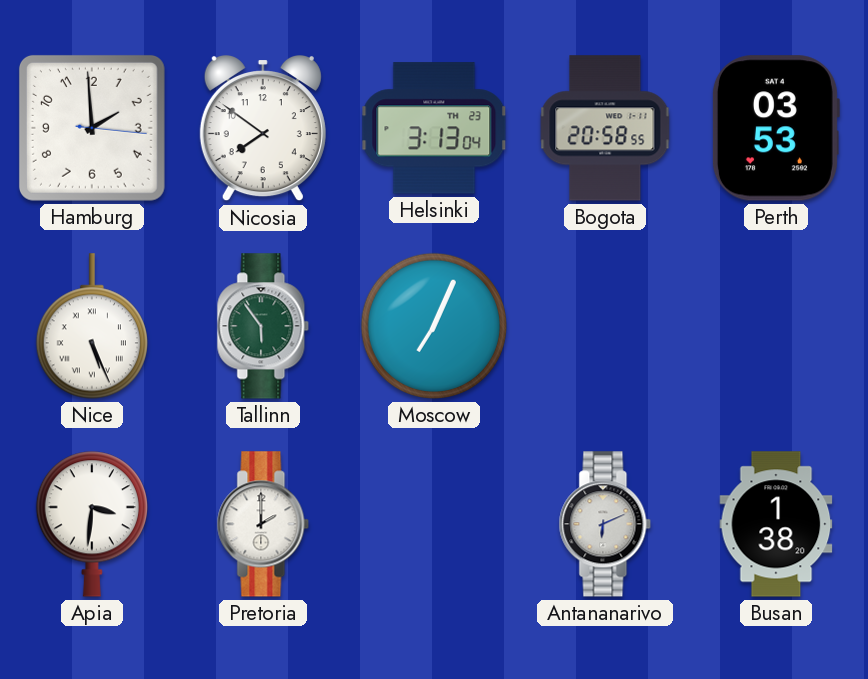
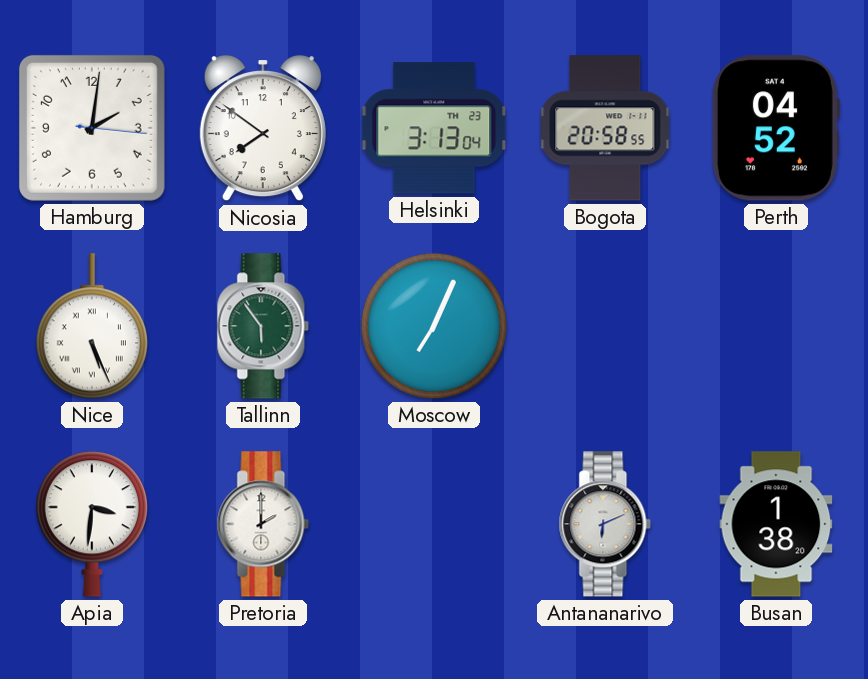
Hamburg: 1:59 -> 2:01
Perth: 03:53 -> 04:52
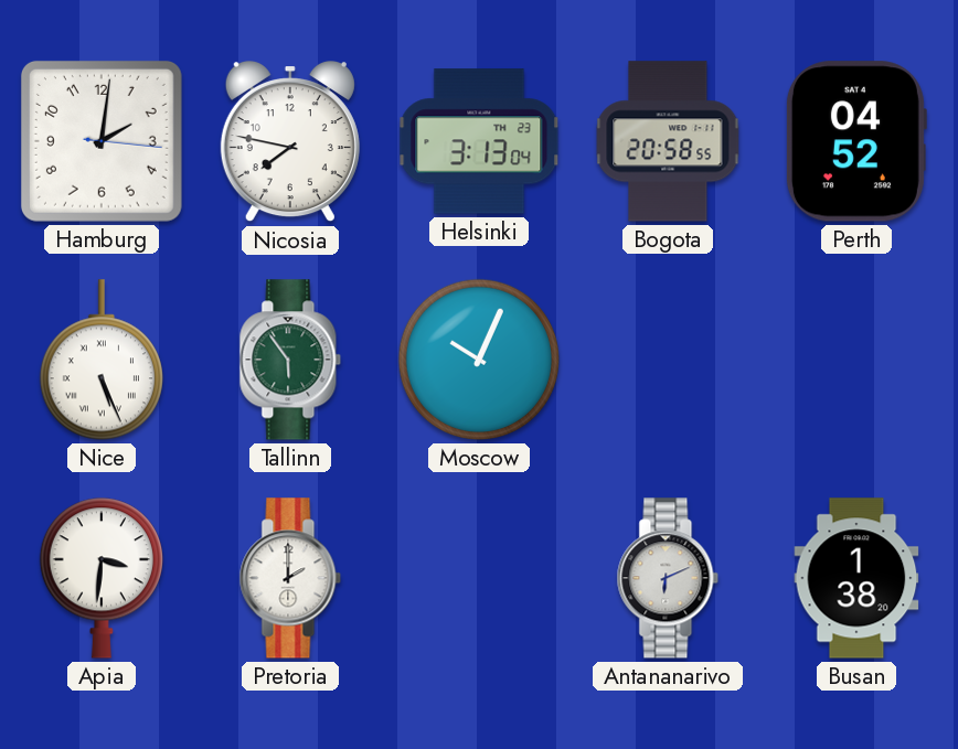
Nicosia: 7:51 -> 7:47
Moscow: 7:04 -> 10:04
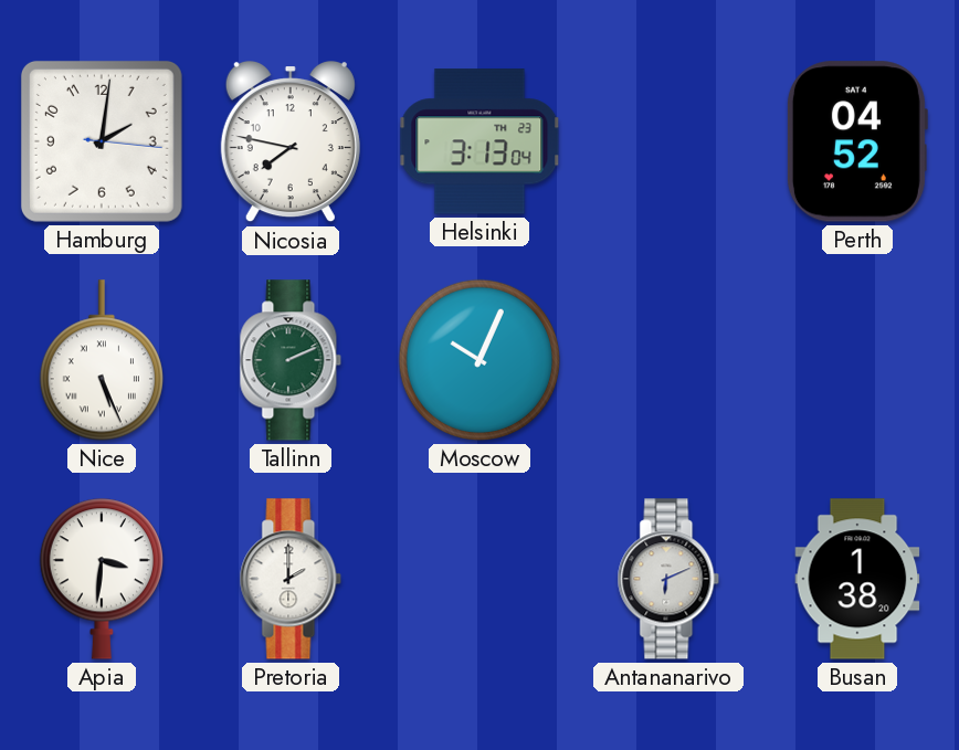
Bogota: 20:58 -> none
Tallinn: 5:54 -> 2:11
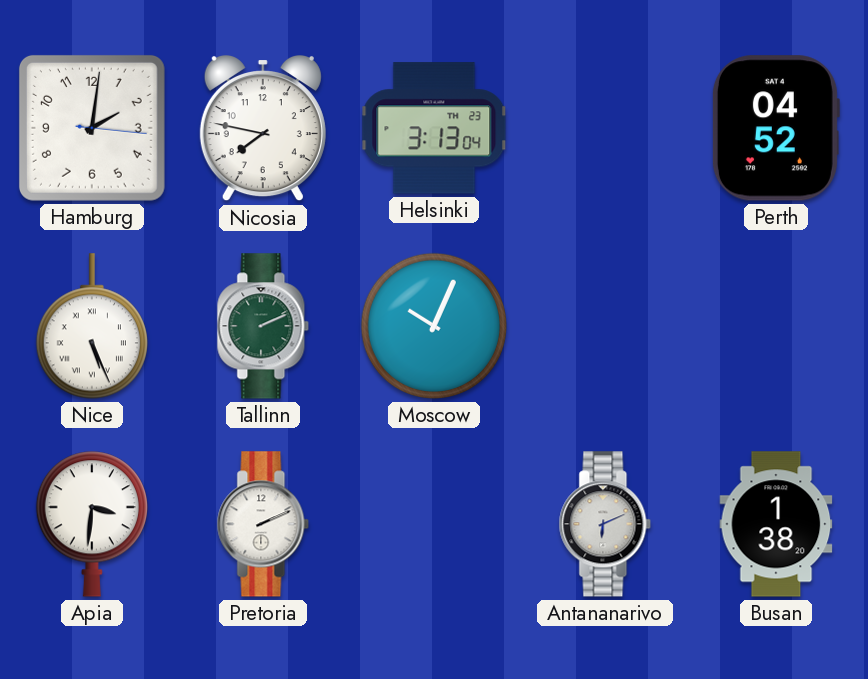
Pretoria: 2:00 -> 2:11
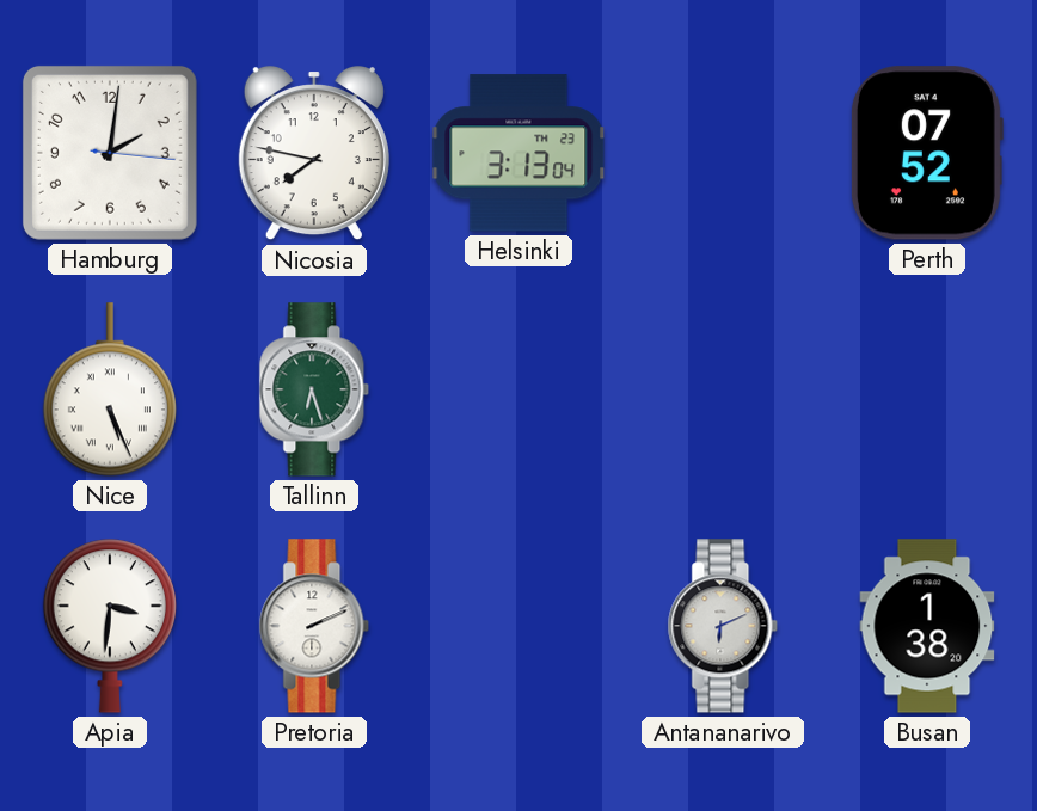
Perth: 04:52 -> 07:52
Tallinn: 2:11 -> 6:27
Moscow: 10:04 -> none
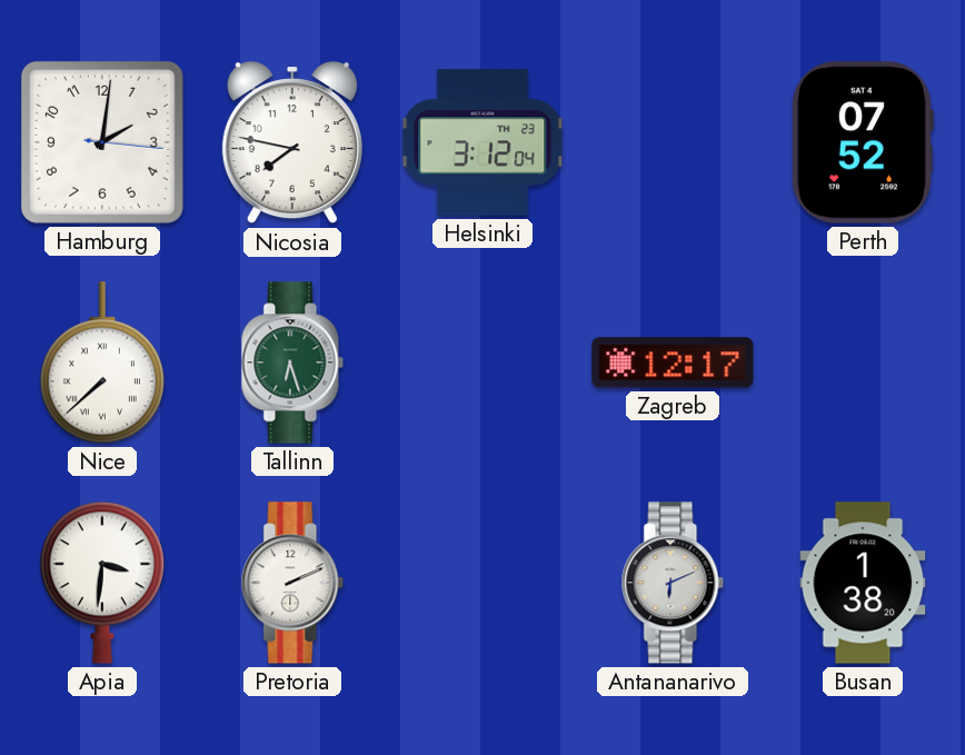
Helsinki: 3:13 -> 3:12
Nice: 5:26 -> 7:38
Zagreb: none -> 12:17
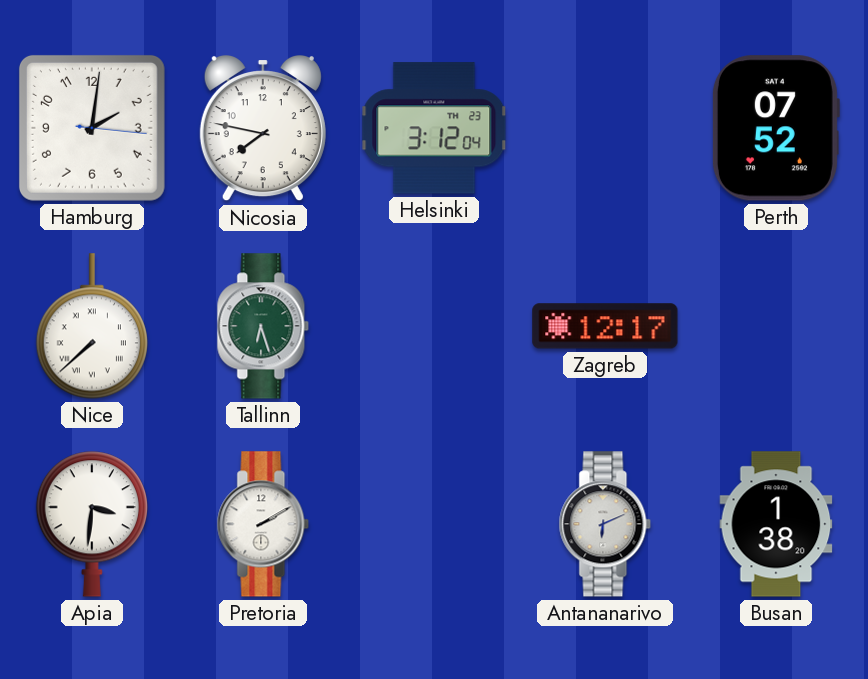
Pretoria: 2:11 -> 2:10
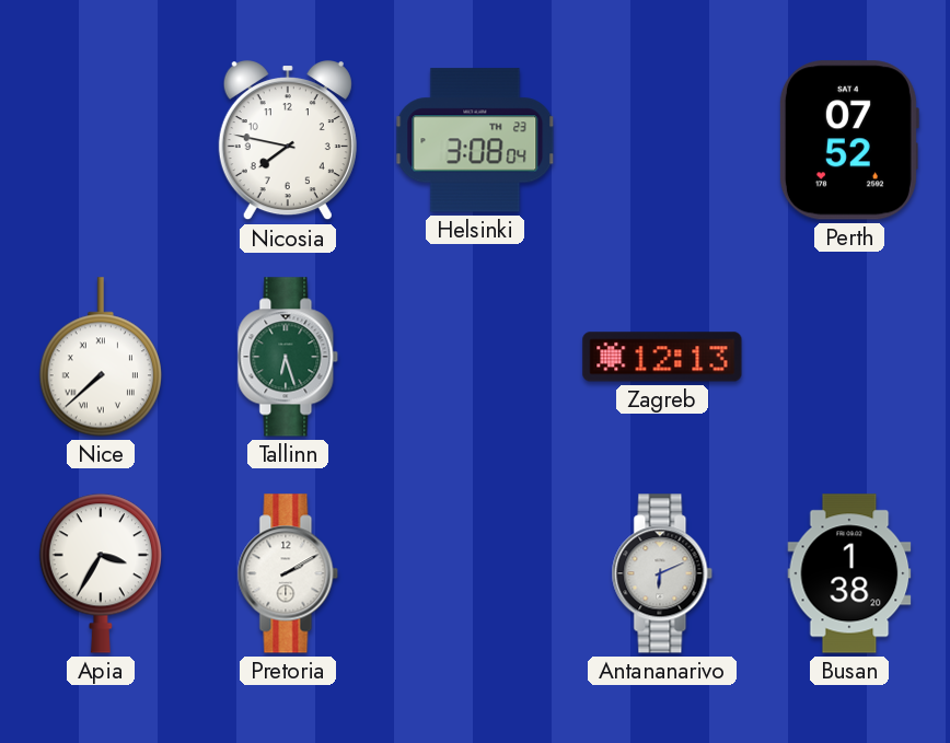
Hamburg: 2:01 -> none
Helsinki: 3:12 -> 3:08
Zagreb: 12:17 -> 12:13
Apia: 3:31 -> 3:35
